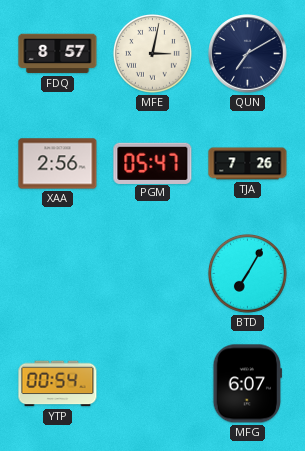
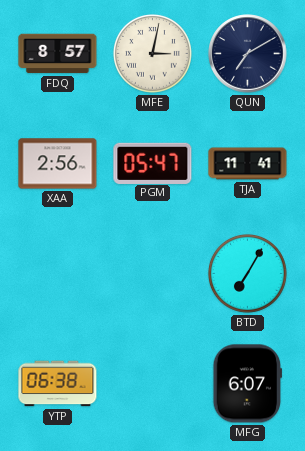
TJA: 7:26 -> 11:41
YTP: 00:54 -> 06:38
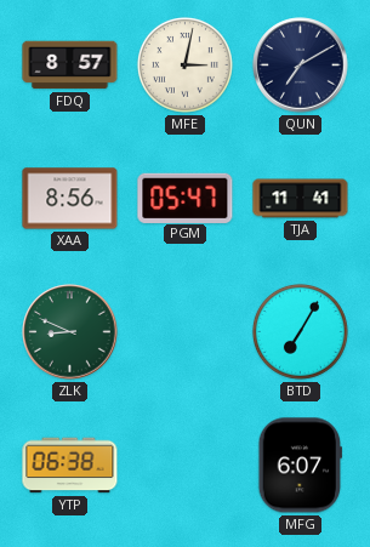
XAA: 2:56 -> 8:56
ZLK: none -> 8:49
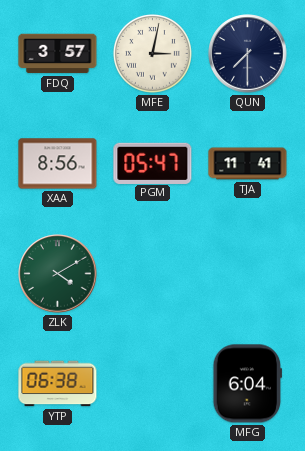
FDQ: 8:57 -> 3:57
QUN: 7:10 -> 7:30
ZLK: 8:49 -> 4:10
BTD: 7:05 -> none
MFG: 6:07 -> 6:04
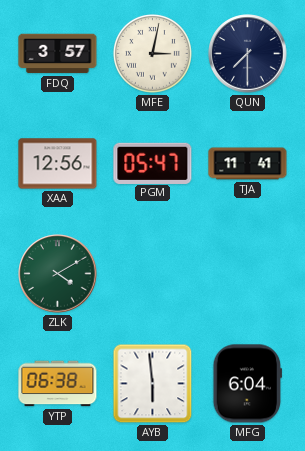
XAA: 8:56 -> 12:56
AYB: none -> 5:59
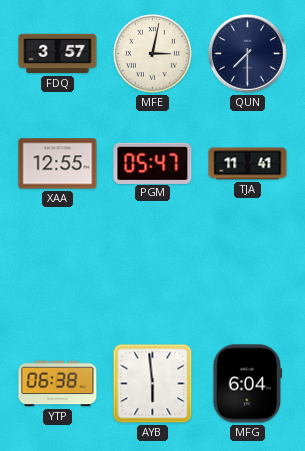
XAA: 12:56 -> 12:55
ZLK: 4:10 -> none
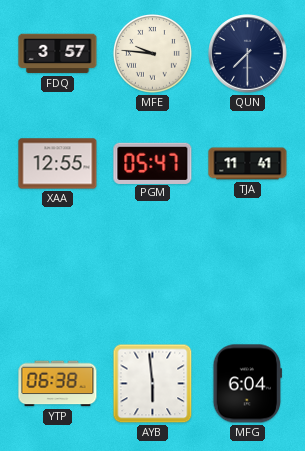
MFE: 3:02 -> 9:46
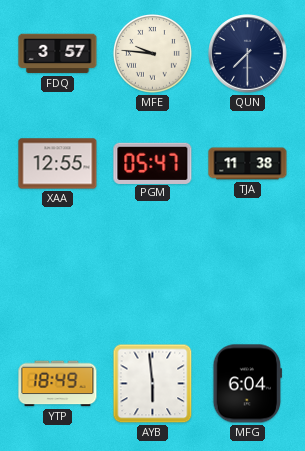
TJA: 11:41 -> 11:38
YTP: 06:38 -> 18:49
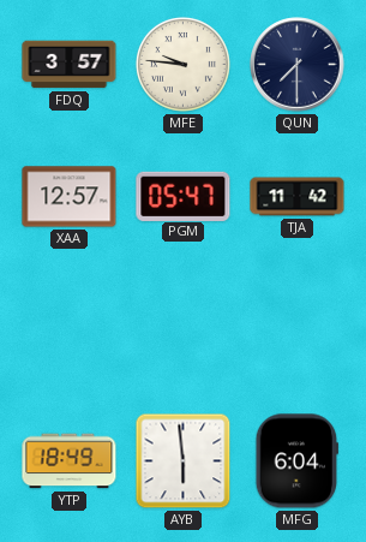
XAA: 12:55 -> 12:57
TJA: 11:38 -> 11:42
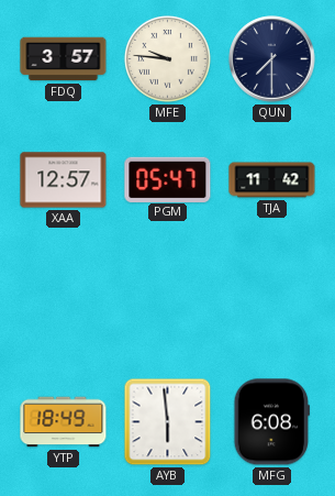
MFG: 6:04 -> 6:08
